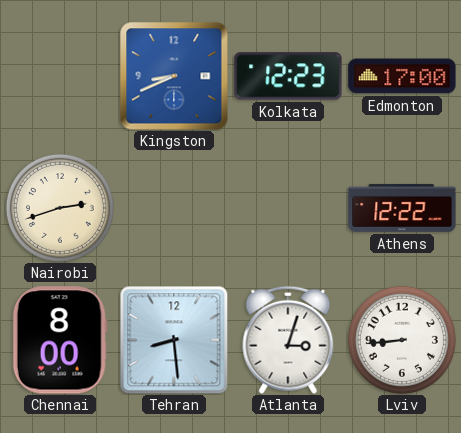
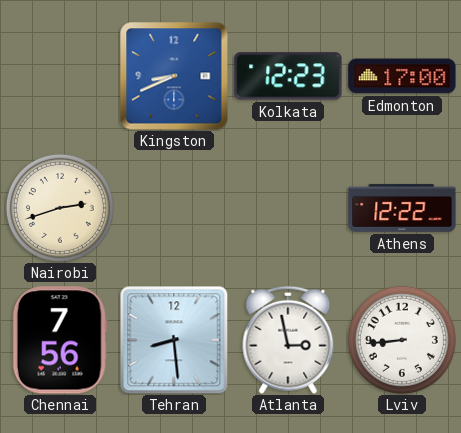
Chennai: 8:00 -> 7:56
Atlanta: 3:03 -> 2:58
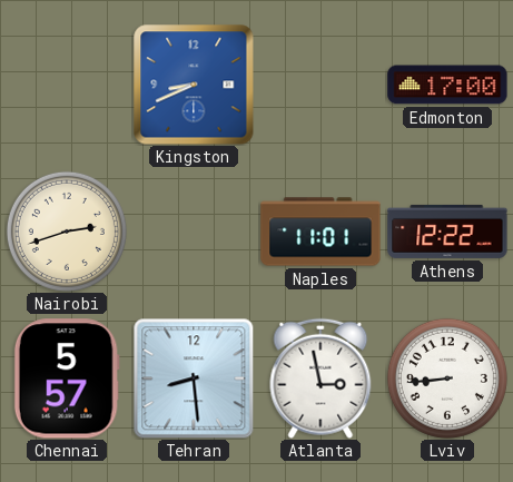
Kolkata: 12:23 -> none
Naples: none -> 11:01
Chennai: 7:56 -> 5:57
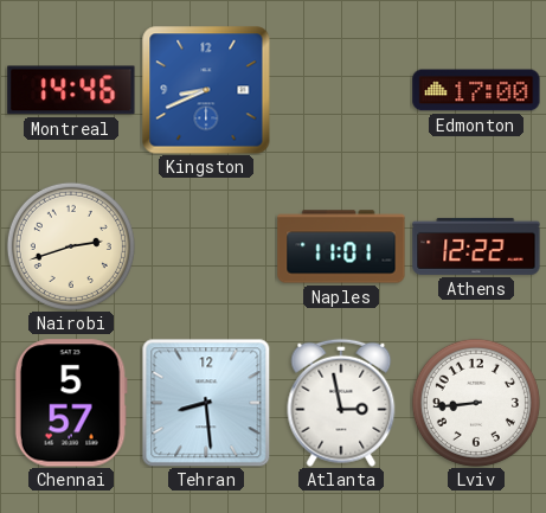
Montreal: none -> 14:46
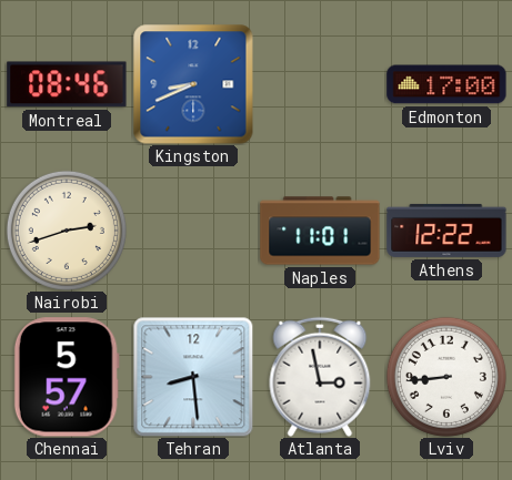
Montreal: 14:46 -> 08:46
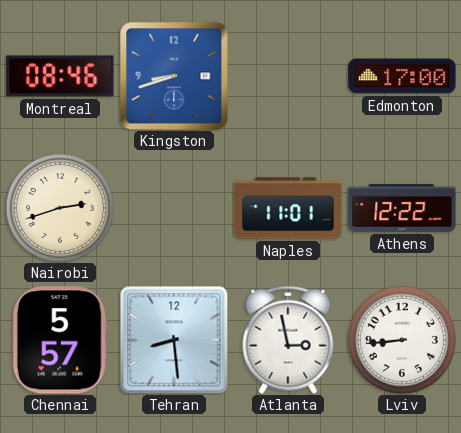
Kingston: 8:41 -> 8:42
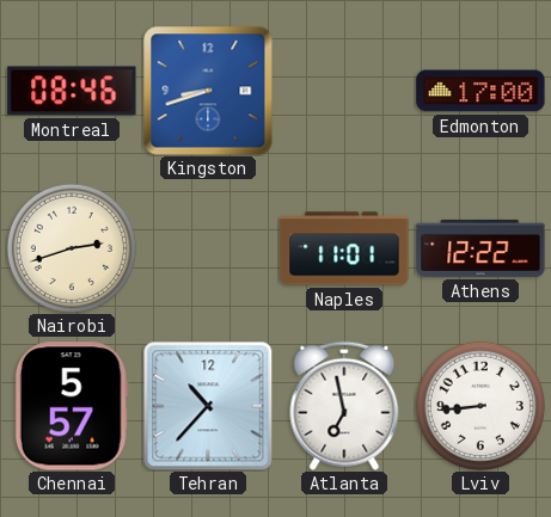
Tehran: 8:29 -> 10:37
Atlanta: 2:58 -> 6:58
